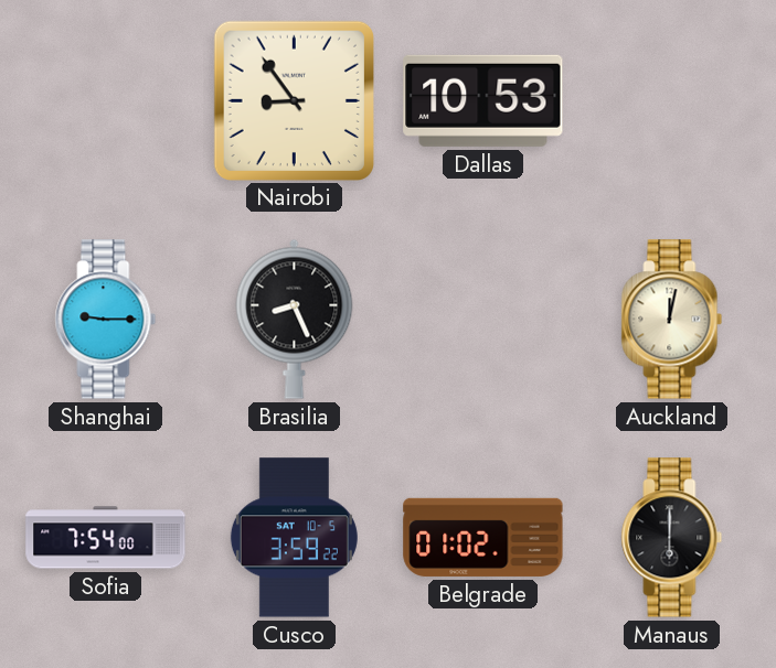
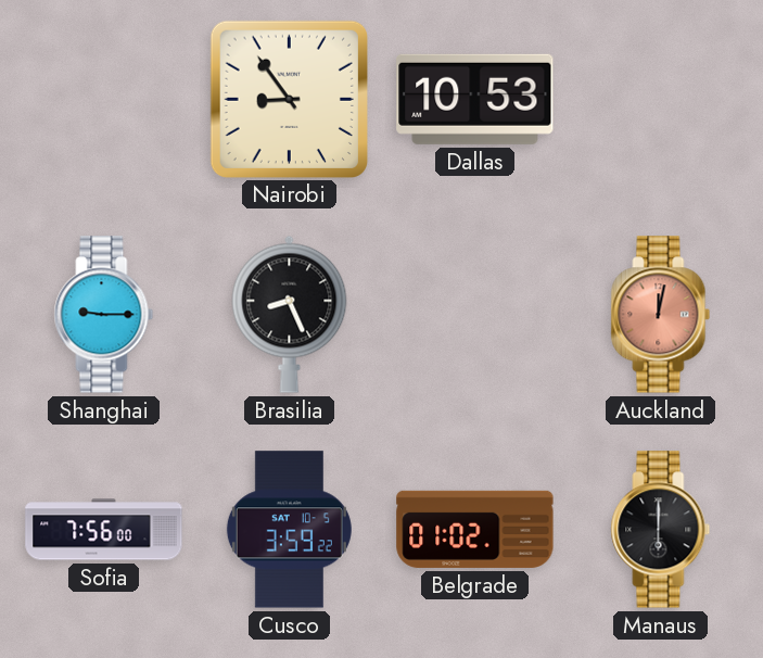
Auckland dial: cream -> salmon
Sofia: 7:54 -> 7:56
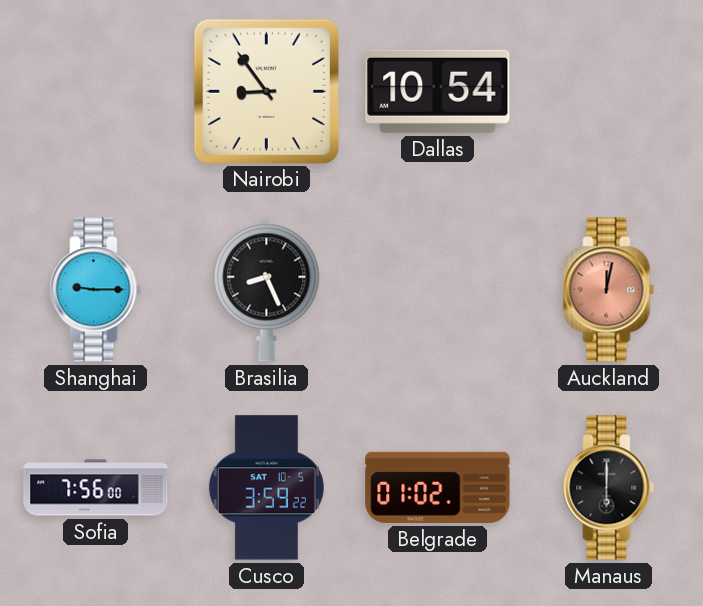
Dallas: 10:53 -> 10:54
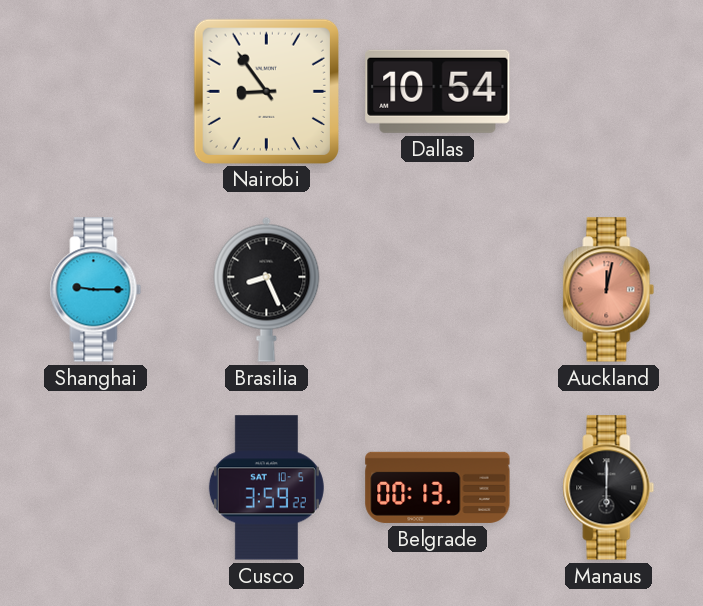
Sofia: 7:56 -> none
Belgrade: 01:02 -> 00:13
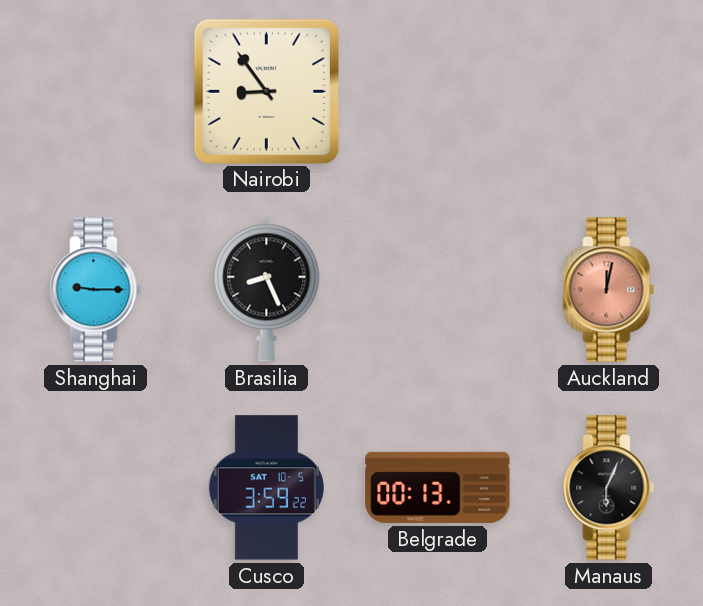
Dallas: 10:54 -> none
Manaus: 6:00 -> 6:04
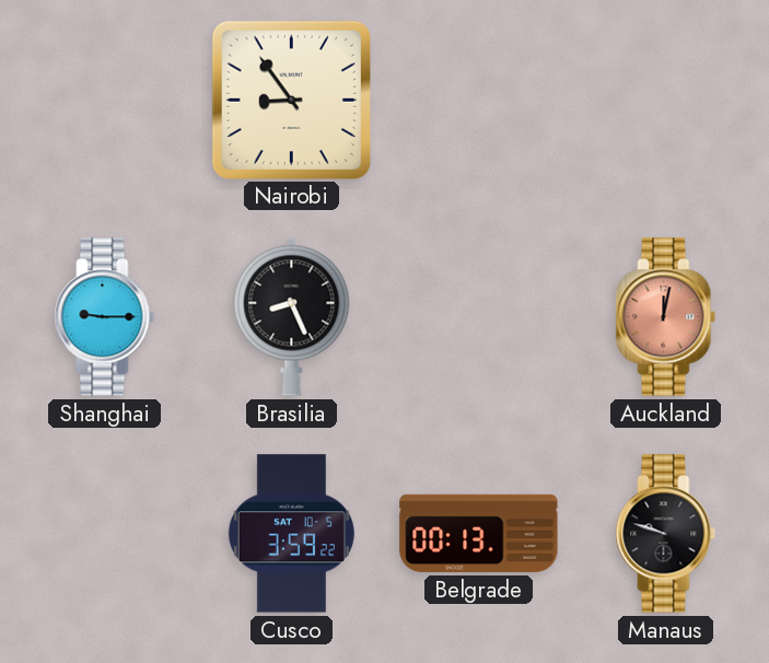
Manaus: 6:04 -> 9:48
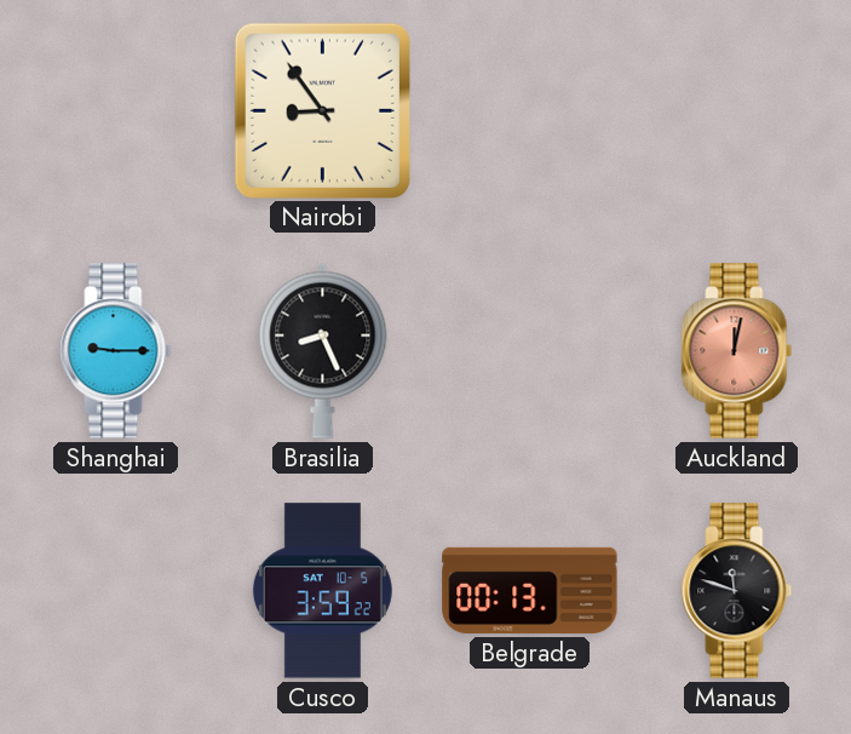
Manaus: 9:48 -> 11:48
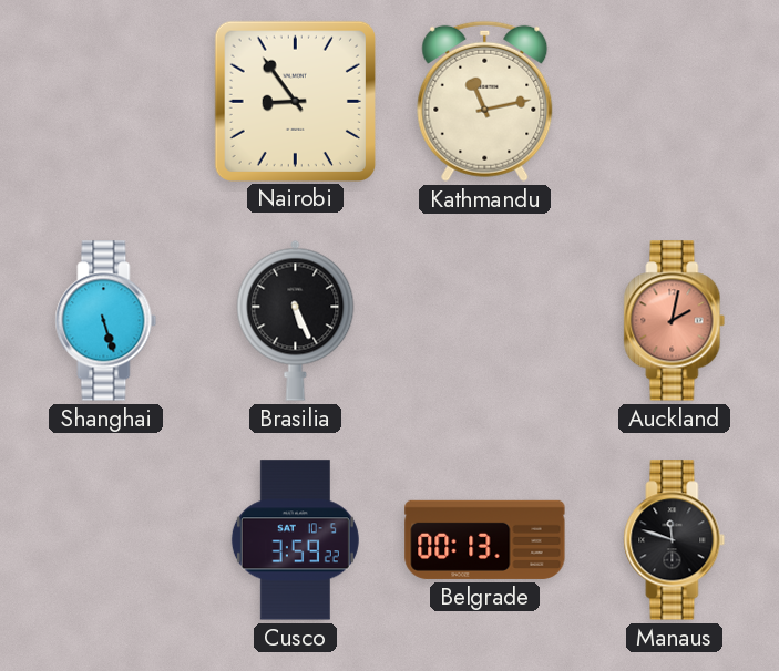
Kathmandu: none -> 11:13
Shanghai: 9:15 -> 5:27
Brasilia: 8:26 -> 5:26
Auckland: 12:02 -> 2:02
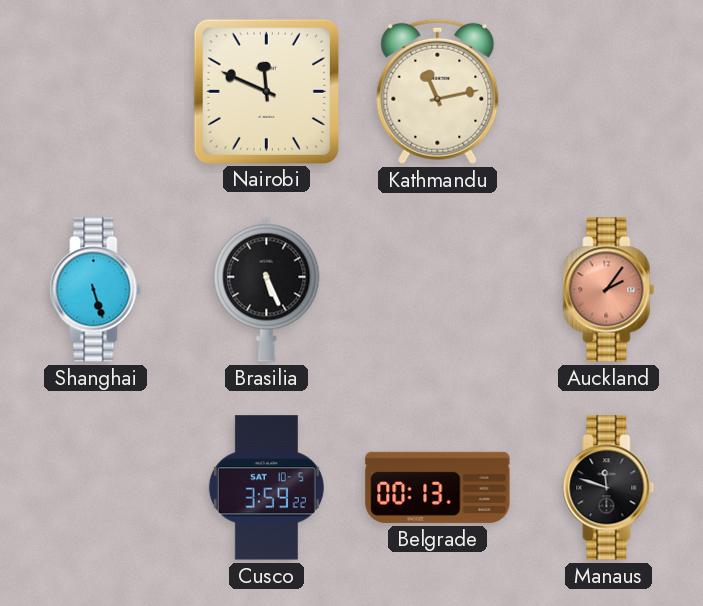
Nairobi: 8:54 -> 11:49
Auckland: 2:02 -> 2:06
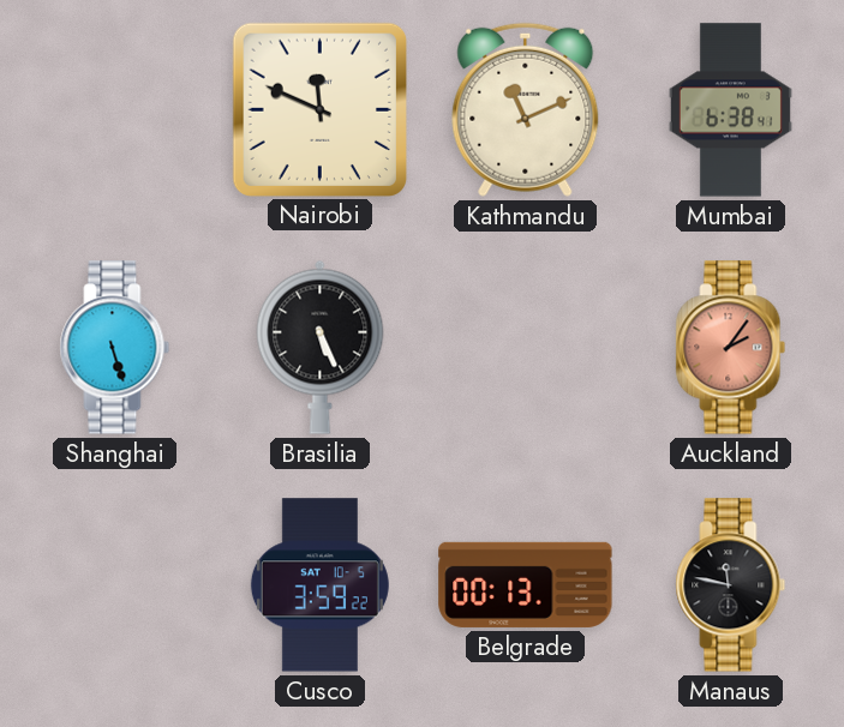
Kathmandu: 11:13 -> 11:11
Mumbai: none -> 6:38
Manaus: 11:48 -> 11:47
